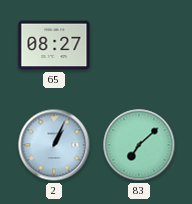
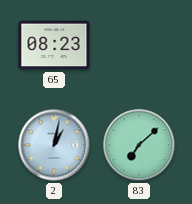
65: 08:27 -> 08:23
2: 1:04 -> 1:02
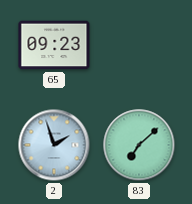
65: 08:23 -> 09:23
2: 1:02 -> 1:57
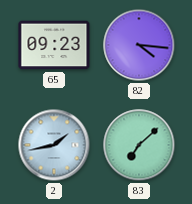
82: none -> 4:16
2: 1:57 -> 1:43
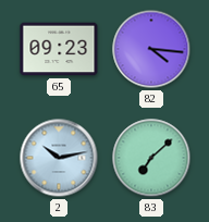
2: 1:43 -> 10:13
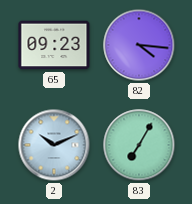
2: 10:13 -> 10:11
83: 7:08 -> 7:05
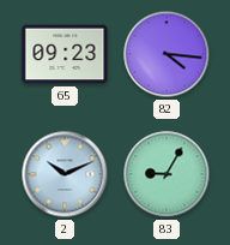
83: 7:05 -> 9:05
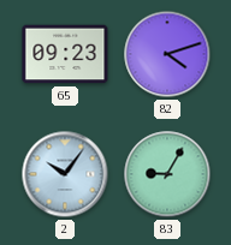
82: 4:16 -> 4:12
2: 10:11 -> 10:06
